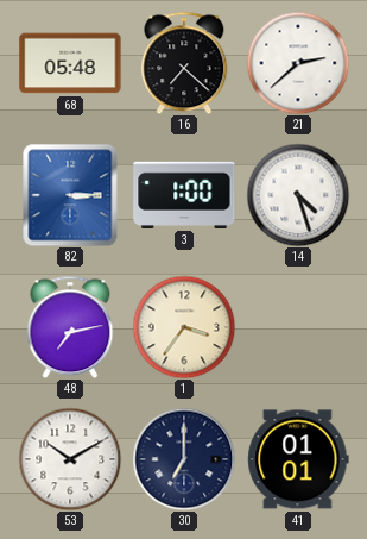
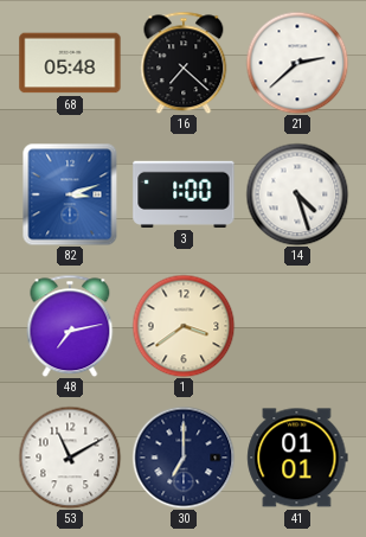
82: 3:15 -> 3:12
1: 3:36 -> 3:39
53: 10:10 -> 11:10
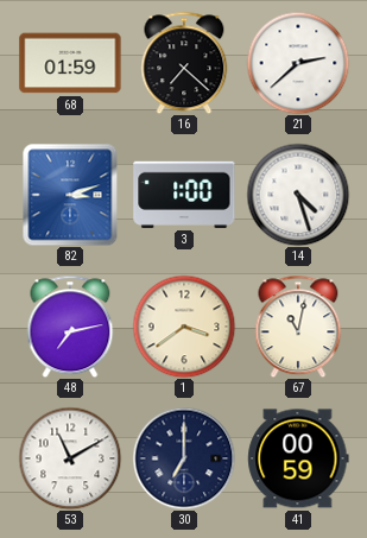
68: 05:48 -> 01:59
67: none -> 11:02
41: 01:01 -> 00:59
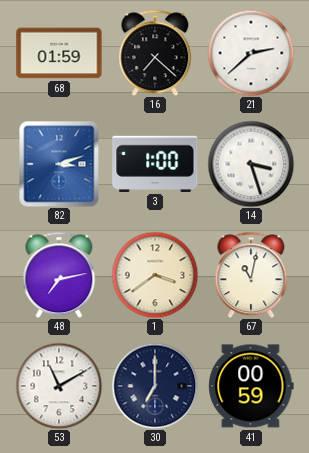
14: 4:27 -> 3:27
